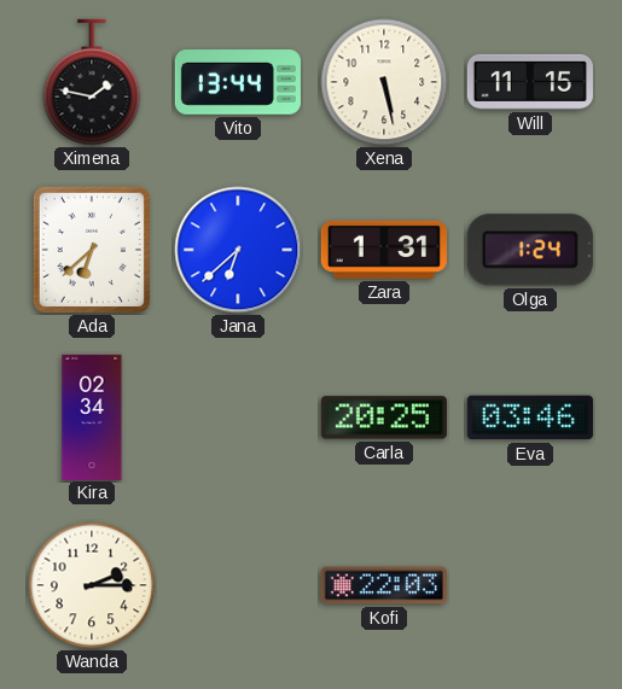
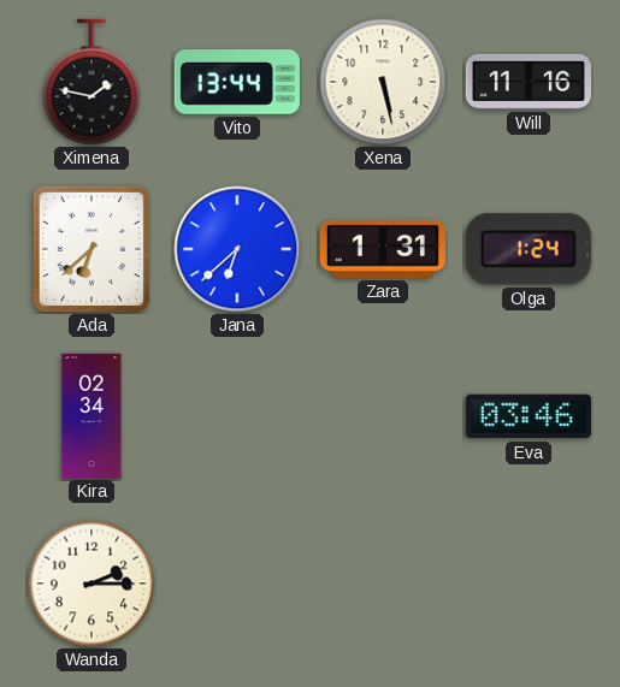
Will: 11:15 -> 11:16
Carla: 20:25 -> none
Kofi: 22:03 -> none
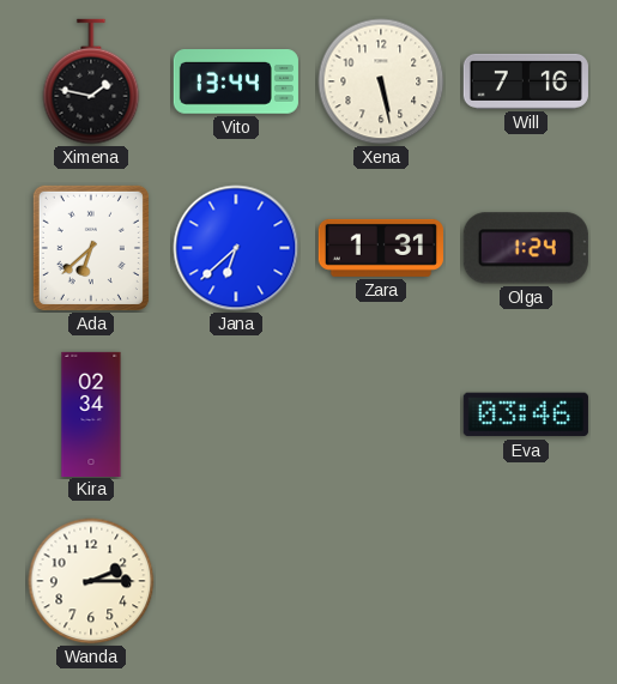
Will: 11:16 -> 7:16
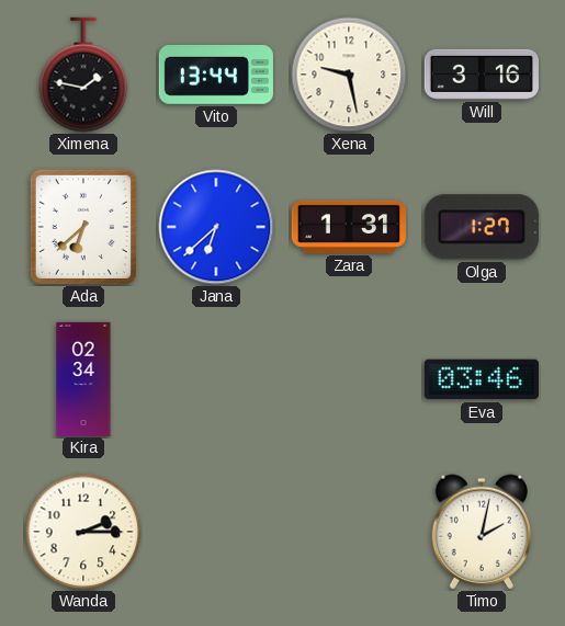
Xena: 5:28 -> 9:28
Will: 7:16 -> 3:16
Olga: 1:24 -> 1:27
Timo: none -> 2:02
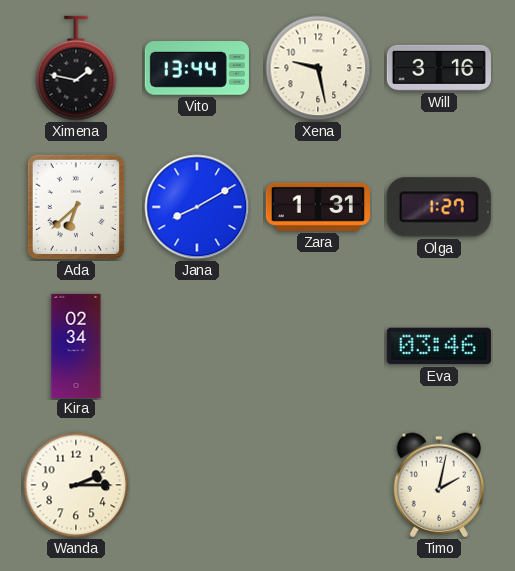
Jana: 6:38 -> 8:10
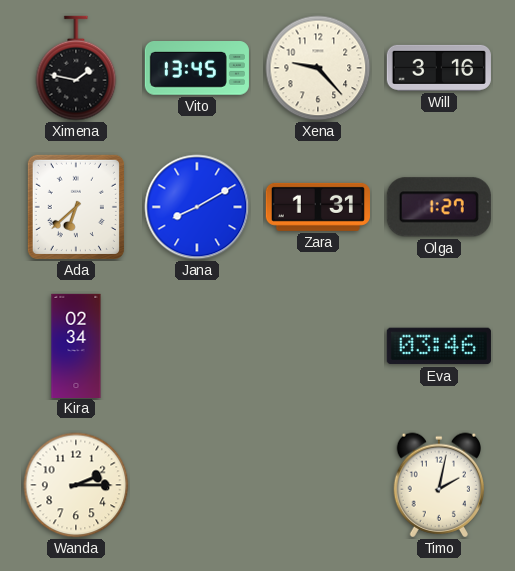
Vito: 13:44 -> 13:45
Xena: 9:28 -> 9:23
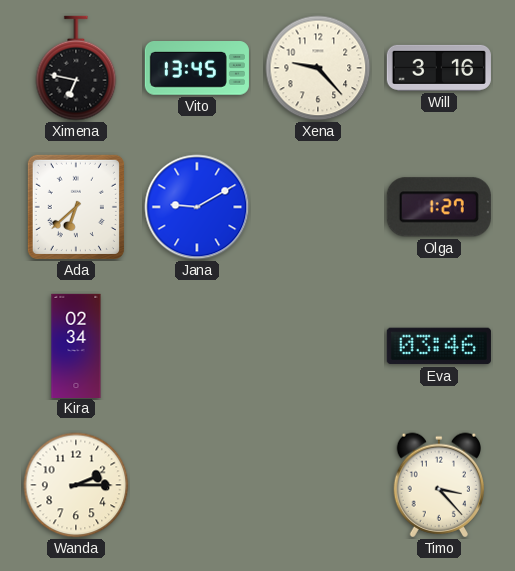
Ximena: 1:47 -> 6:47
Jana: 8:10 -> 9:10
Zara: 1:31 -> none
Timo: 2:02 -> 3:23
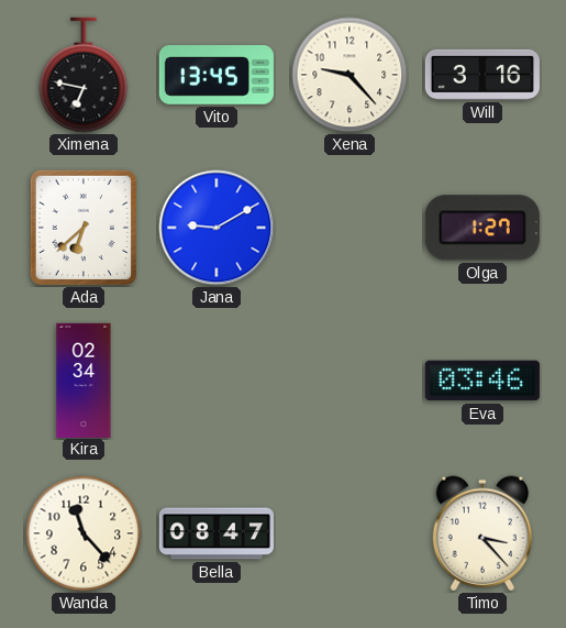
Wanda: 2:15 -> 11:23
Bella: none -> 08:47
